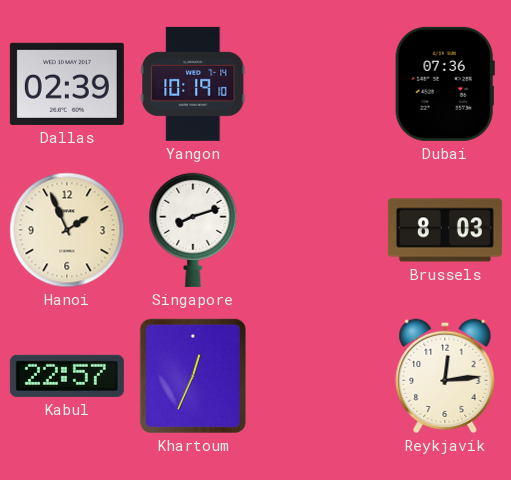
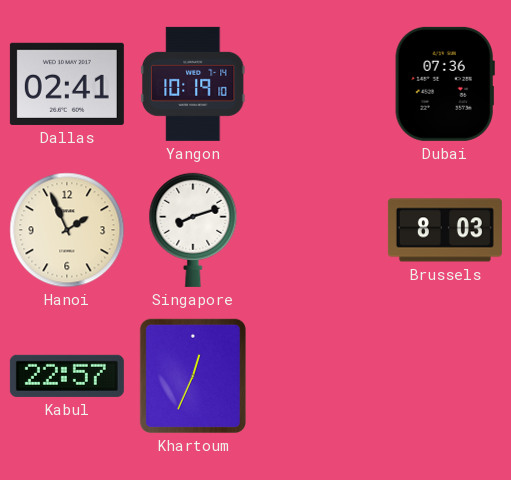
Dallas: 02:39 -> 02:41
Reykjavik: 12:14 -> none
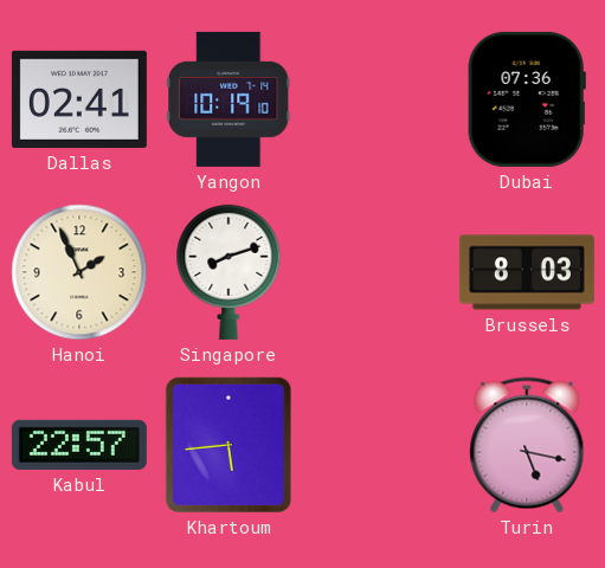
Khartoum: 12:34 -> 5:44
Turin: none -> 5:17
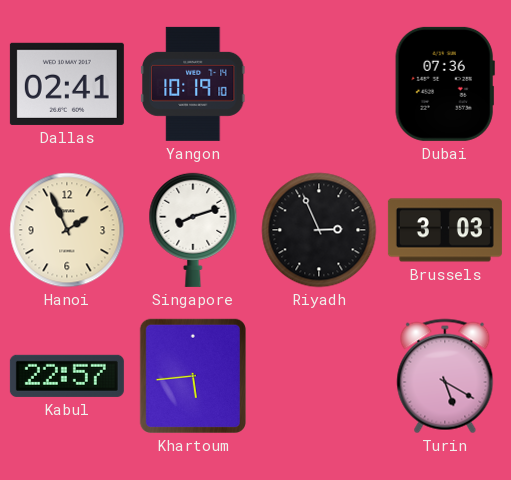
Riyadh: none -> 2:56
Brussels: 8:03 -> 3:03
Turin: 5:17 -> 5:20
